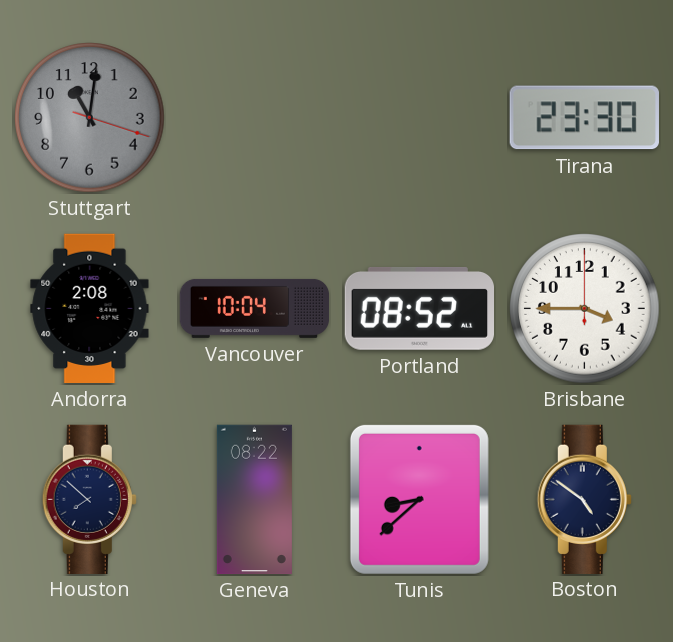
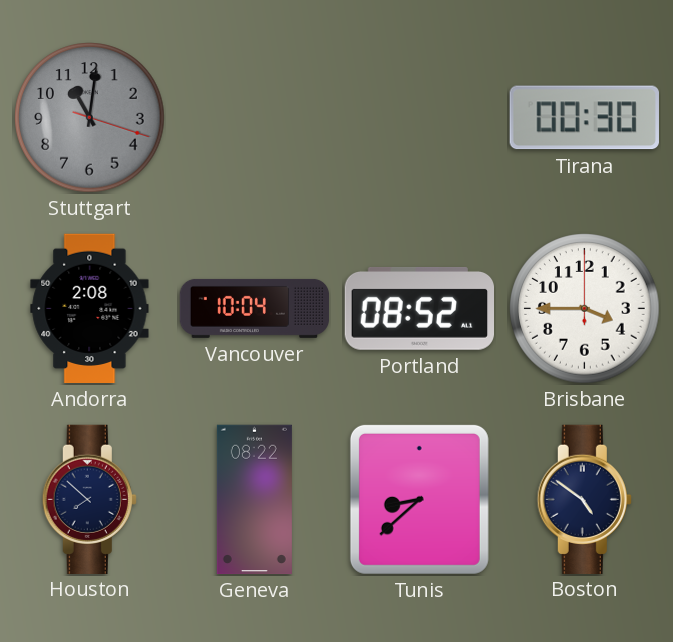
Tirana: 23:30 -> 00:30
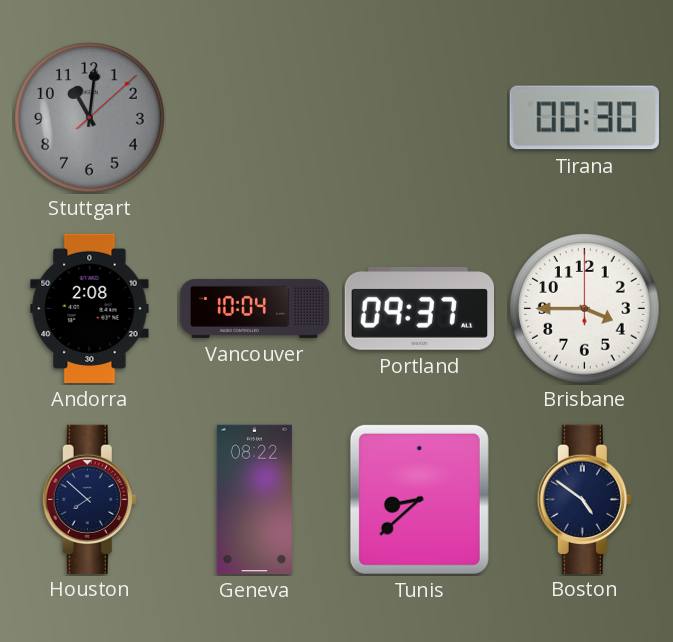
Stuttgart: 11:01:18 -> 11:01:08
Portland: 08:52 -> 09:37
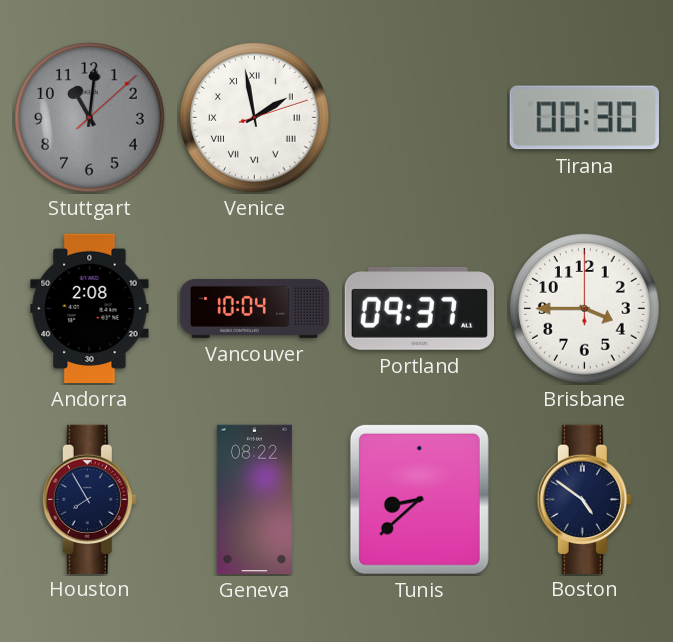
Venice: none -> 1:58
Houston: 7:52 -> 7:55
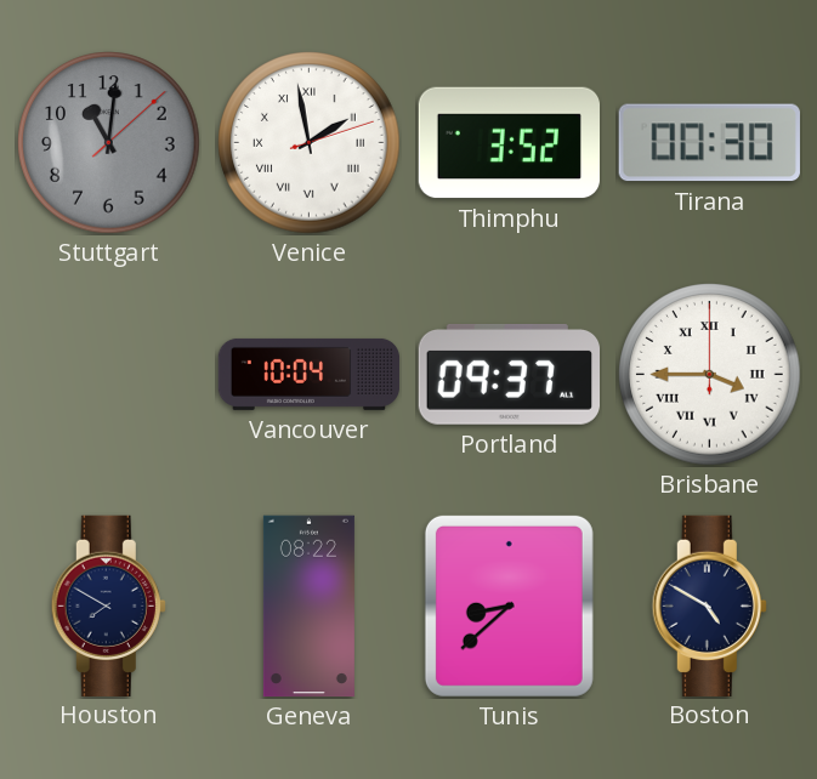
Thimphu: none -> 3:52
Andorra: 2:08 -> none
Brisbane numerals: Arabic -> Roman
Houston: 7:55 -> 7:50
Boston: 4:51 -> 4:50
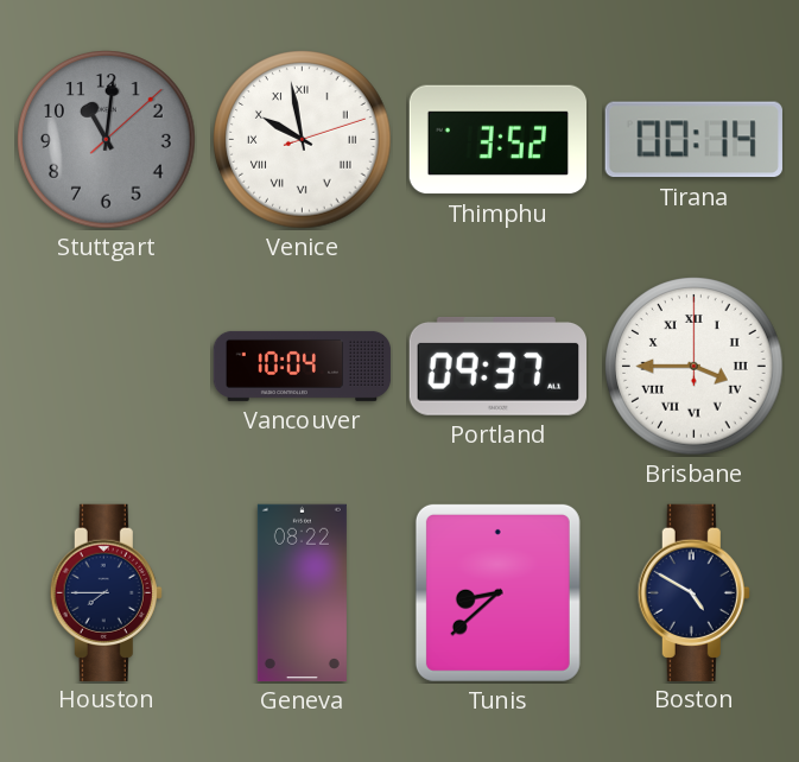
Venice: 1:58 -> 9:58
Tirana: 00:30 -> 00:14
Houston: 7:50 -> 7:45
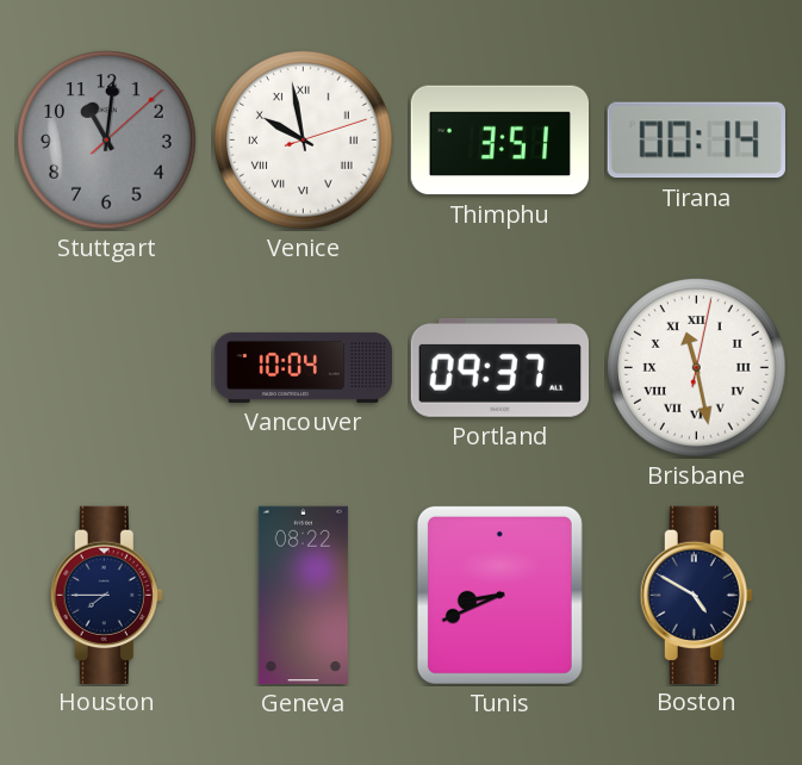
Thimphu: 3:52 -> 3:51
Brisbane: 3:45 -> 11:28
Tunis: 8:38 -> 8:41
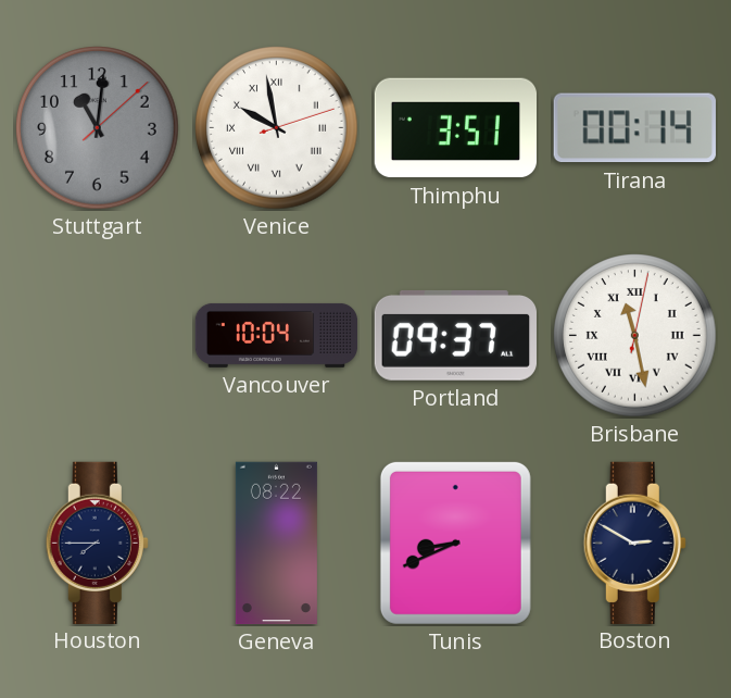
Boston: 4:50 -> 2:50
